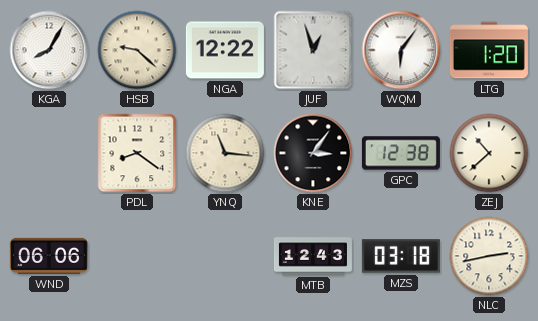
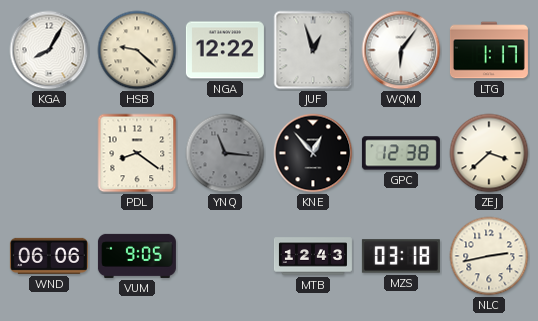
LTG: 1:20 -> 1:17
YNQ dial: cream -> grey
KNE: 3:06 -> 12:53
ZEJ: 10:38 -> 3:38
VUM: none -> 9:05
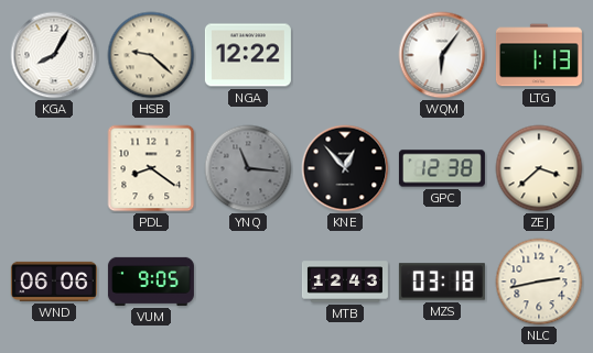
JUF: 12:57 -> none
LTG: 1:17 -> 1:13
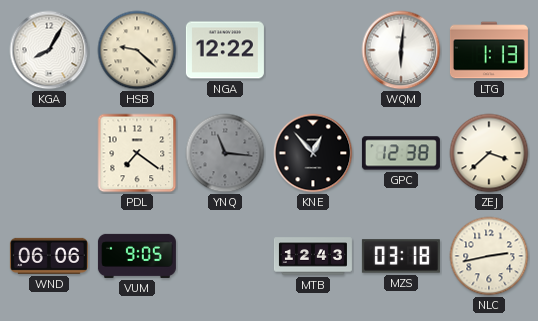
WQM: 6:06 -> 6:01
PDL: 8:21 -> 7:21
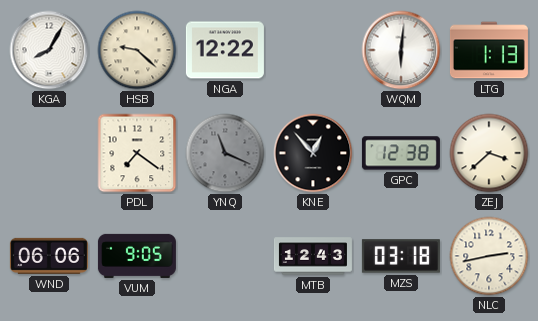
YNQ: 11:16 -> 11:19
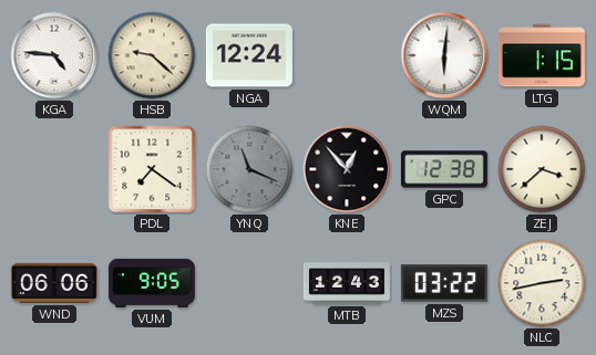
KGA: 8:05 -> 4:46
NGA: 12:22 -> 12:24
LTG: 1:13 -> 1:15
MZS: 03:18 -> 03:22
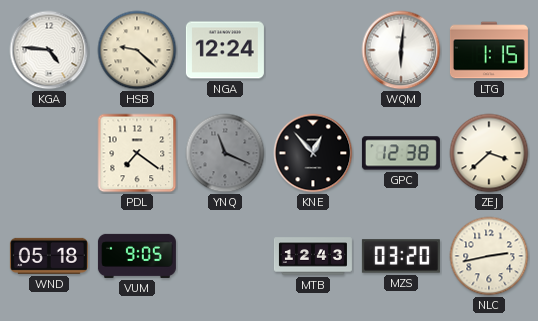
WND: 06:06 -> 05:18
MZS: 03:22 -> 03:20
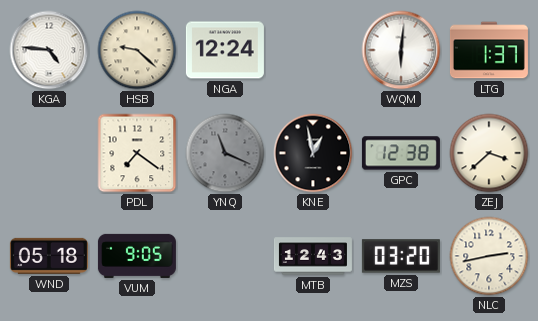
LTG: 1:15 -> 1:37
KNE: 12:53 -> 12:58
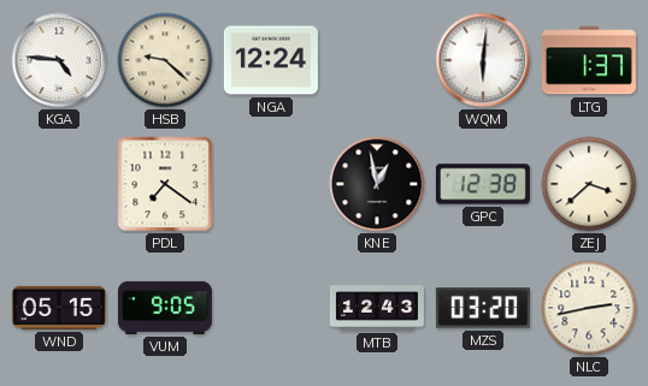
YNQ: 11:19 -> none
WND: 05:18 -> 05:15
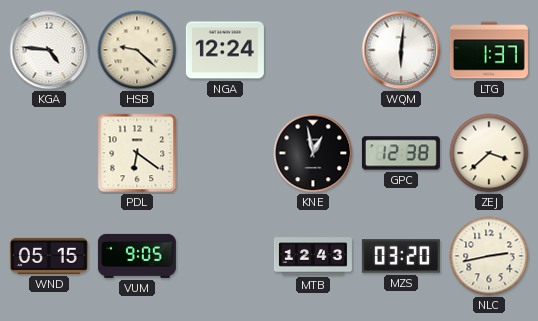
PDL: 7:21 -> 6:21
